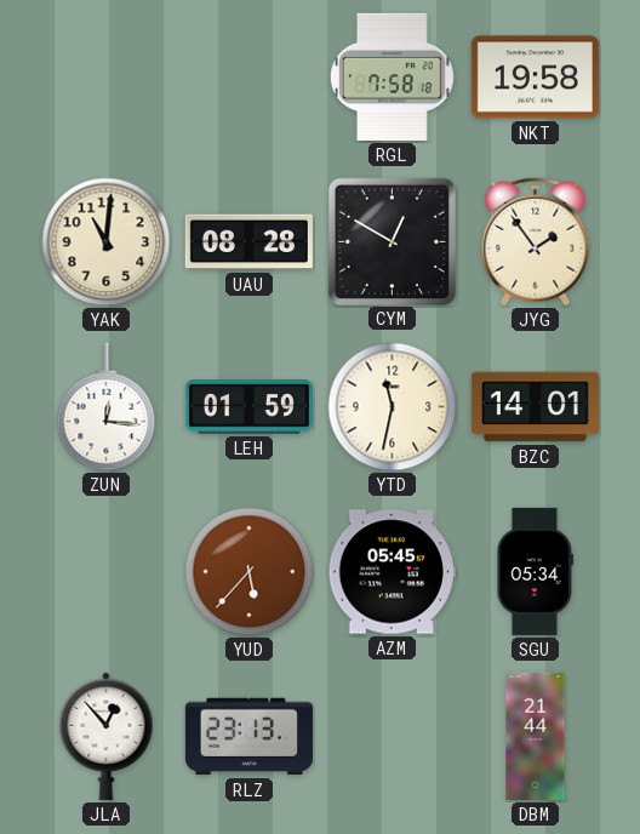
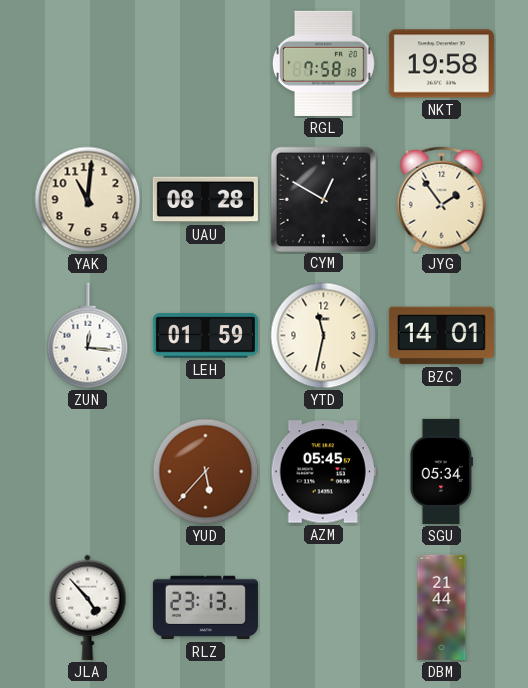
JLA: 12:53 -> 4:53
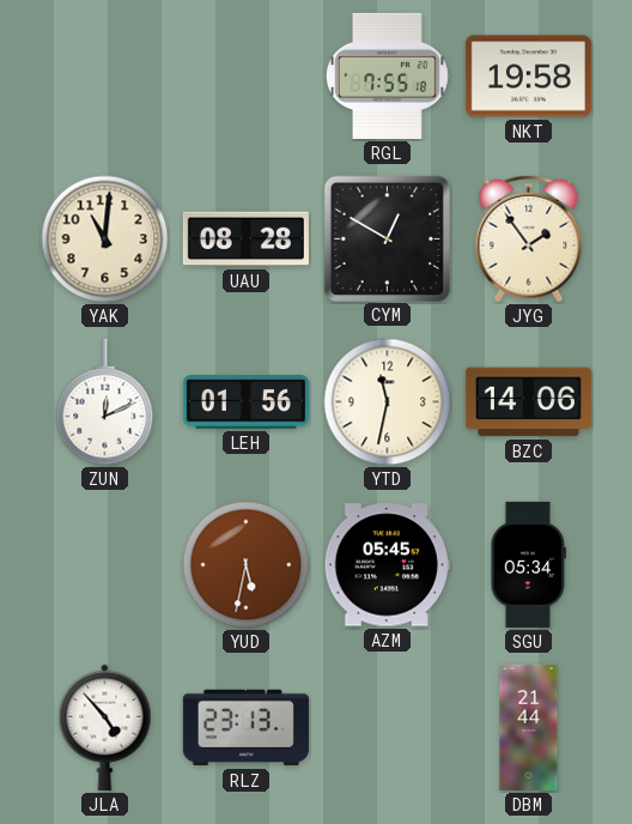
RGL: 7:58 -> 7:55
ZUN: 12:16 -> 12:11
LEH: 01:59 -> 01:56
BZC: 14:01 -> 14:06
YUD: 5:37 -> 5:32
